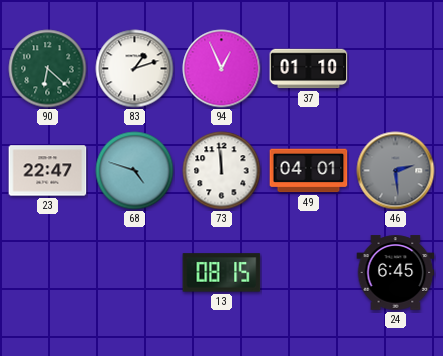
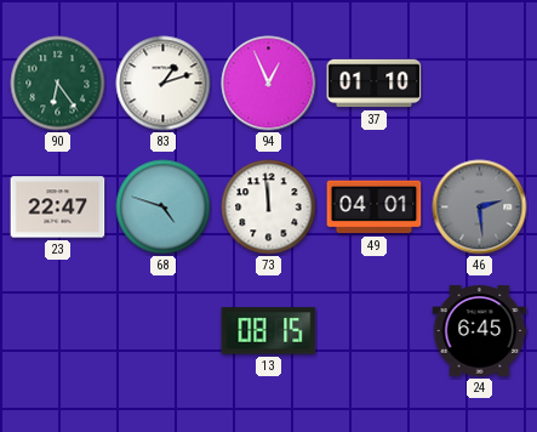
90: 6:22 -> 6:24
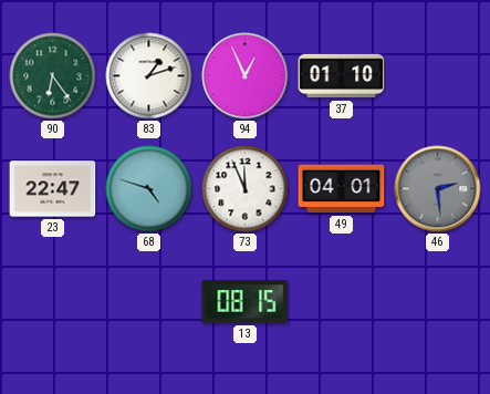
73: 11:59 -> 11:56
24: 6:45 -> none
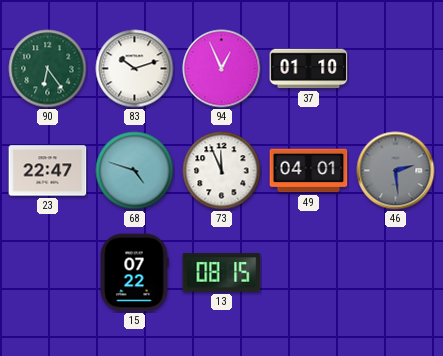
83: 1:12 -> 10:12
15: none -> 07:22
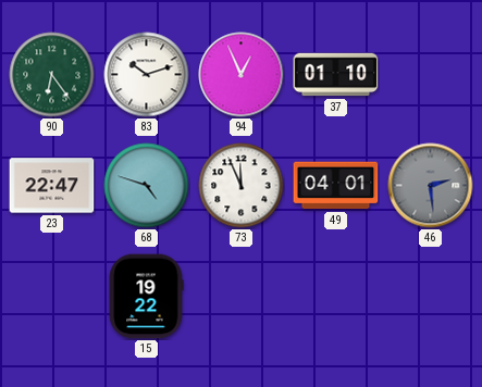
15: 07:22 -> 19:22
13: 08:15 -> none
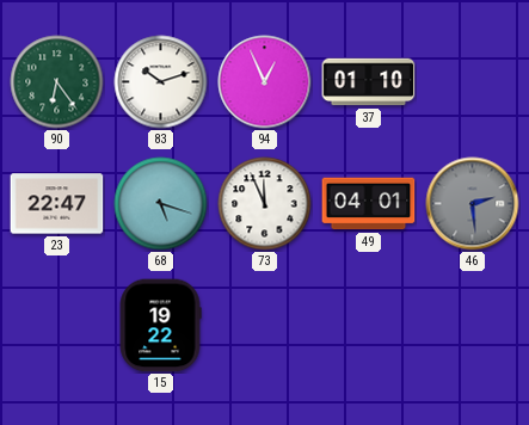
68: 4:48 -> 5:18
